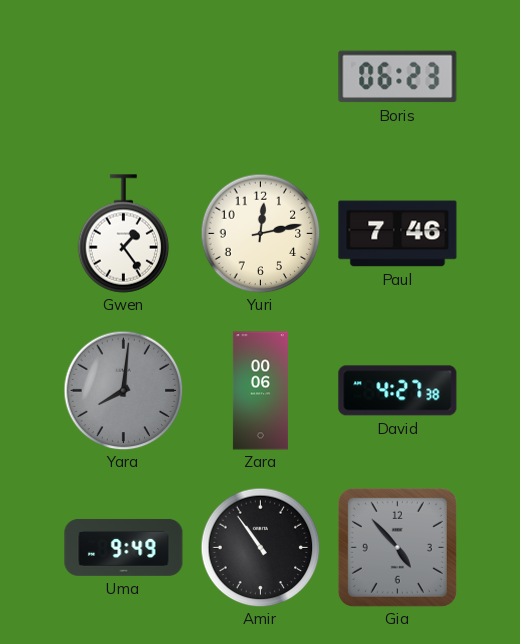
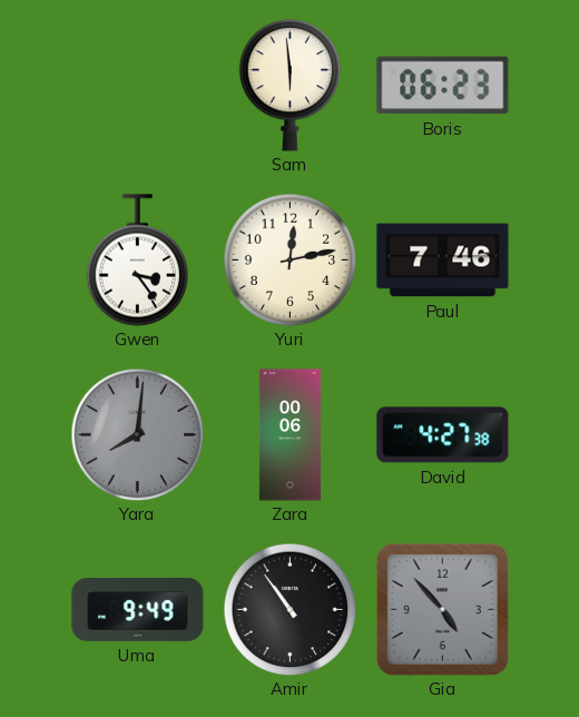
Sam: none -> 5:59
Gwen: 1:24 -> 3:24
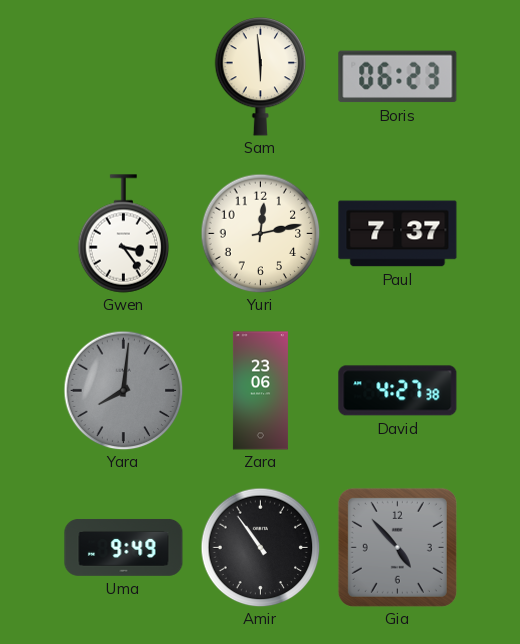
Paul: 7:46 -> 7:37
Zara: 00:06 -> 23:06
